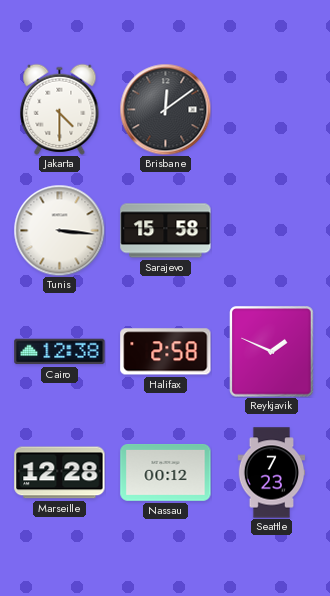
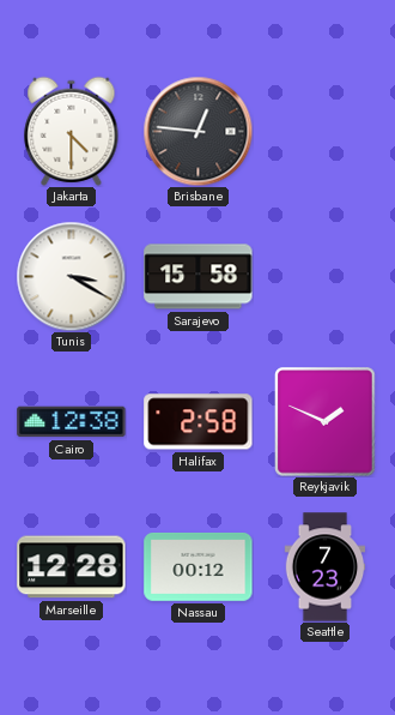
Brisbane: 12:09 -> 12:46
Tunis: 3:16 -> 3:20
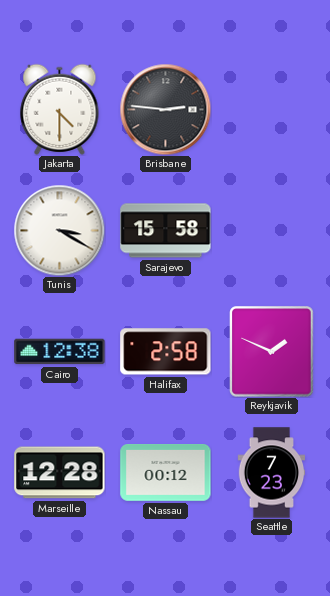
Brisbane: 12:46 -> 2:46
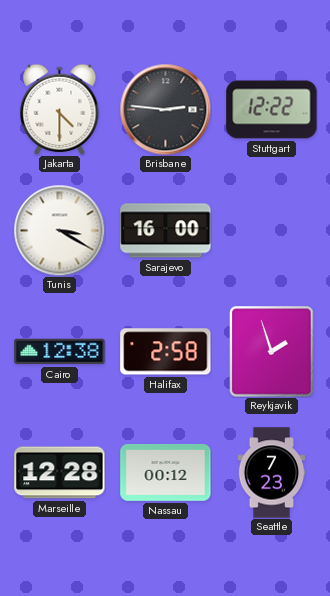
Stuttgart: none -> 12:22
Sarajevo: 15:58 -> 16:00
Reykjavik: 1:49 -> 1:57
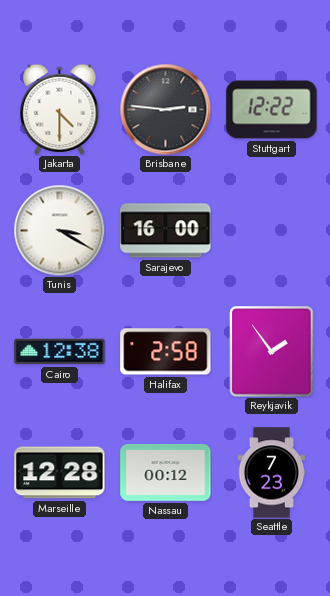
Reykjavik: 1:57 -> 1:54
